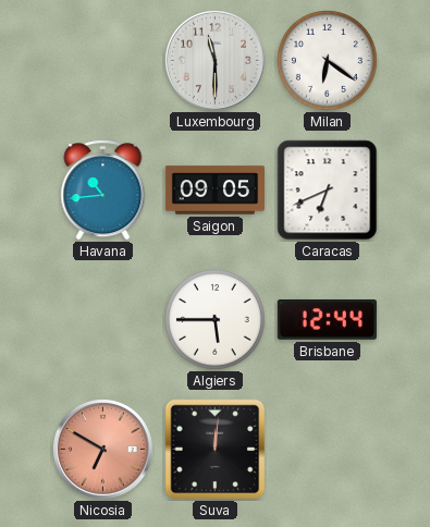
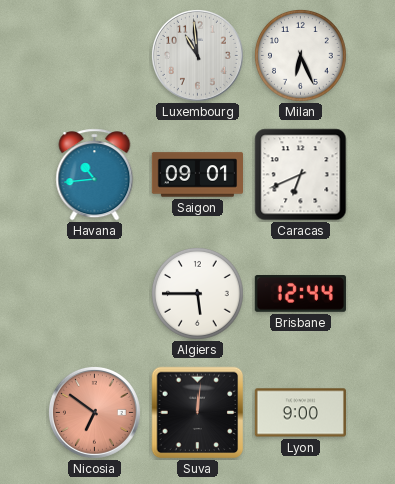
Luxembourg: 11:30 -> 10:59
Milan: 6:21 -> 6:26
Saigon: 09:05 -> 09:01
Nicosia: 6:50 -> 6:51
Lyon: none -> 9:00
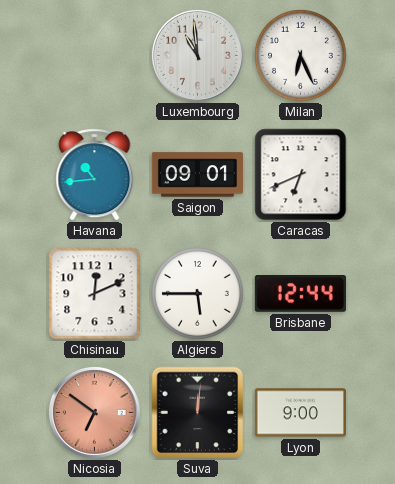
Chisinau: none -> 12:11
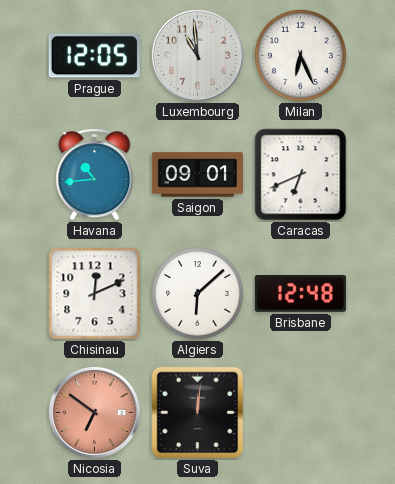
Prague: none -> 12:05
Algiers: 5:45 -> 6:08
Brisbane: 12:44 -> 12:48
Lyon: 9:00 -> none
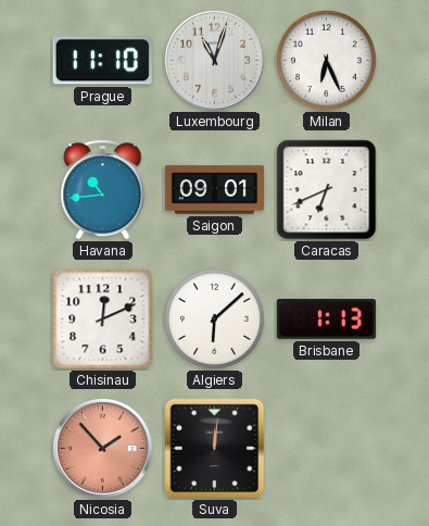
Prague: 12:05 -> 11:10
Luxembourg: 10:59 -> 11:03
Brisbane: 12:48 -> 1:13
Nicosia: 6:51 -> 1:53
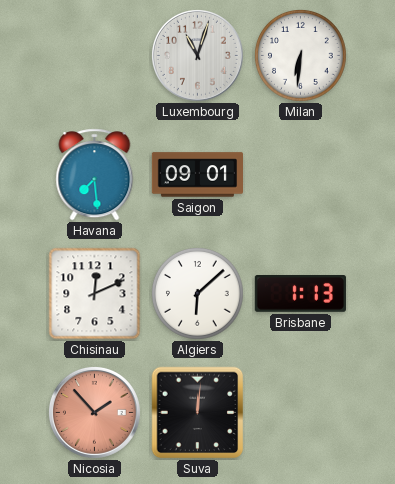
Prague: 11:10 -> none
Milan: 6:26 -> 6:31
Havana: 10:44 -> 7:29
Caracas: 6:41 -> none
